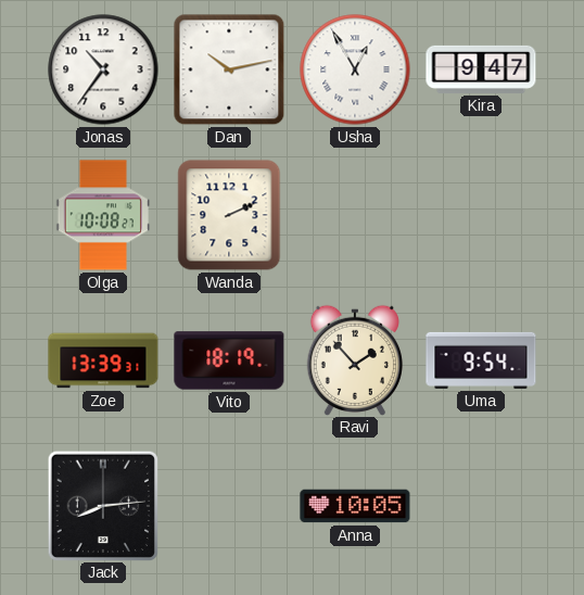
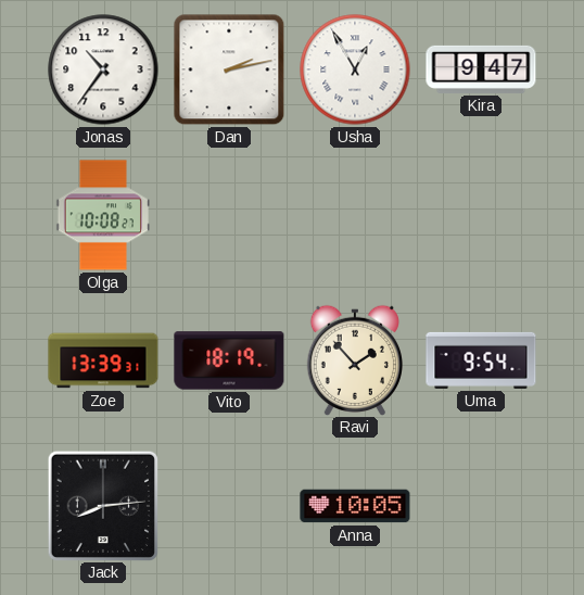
Dan: 10:13 -> 2:13
Wanda: 2:11 -> none
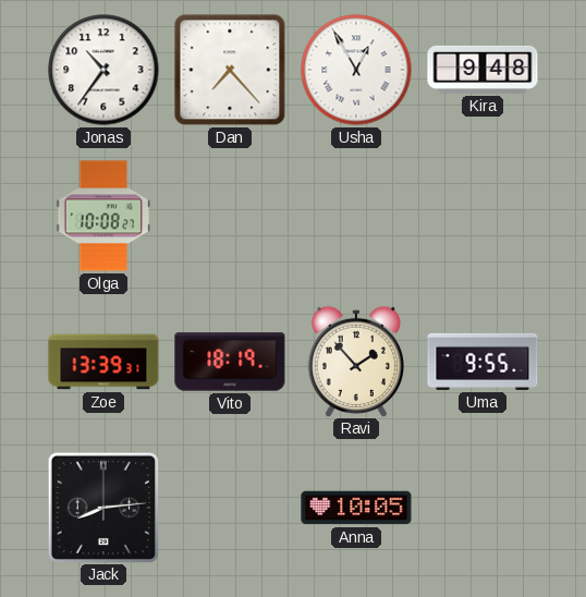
Dan: 2:13 -> 7:23
Kira: 9:47 -> 9:48
Uma: 9:54 -> 9:55
